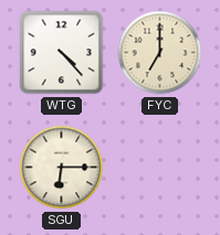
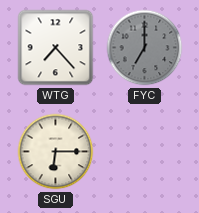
WTG: 4:23 -> 7:23
FYC dial: cream -> grey
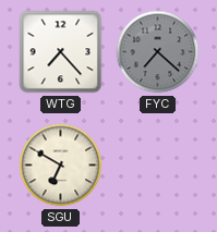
FYC: 7:00 -> 7:22
SGU: 6:15 -> 6:50
